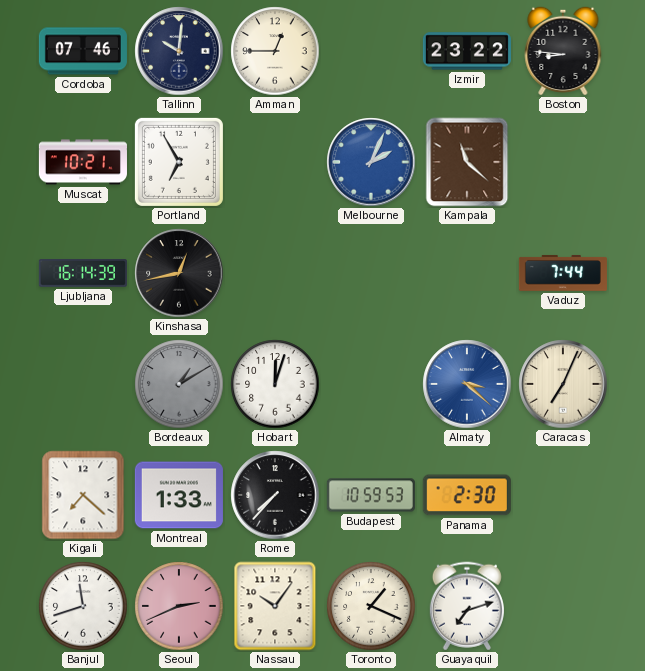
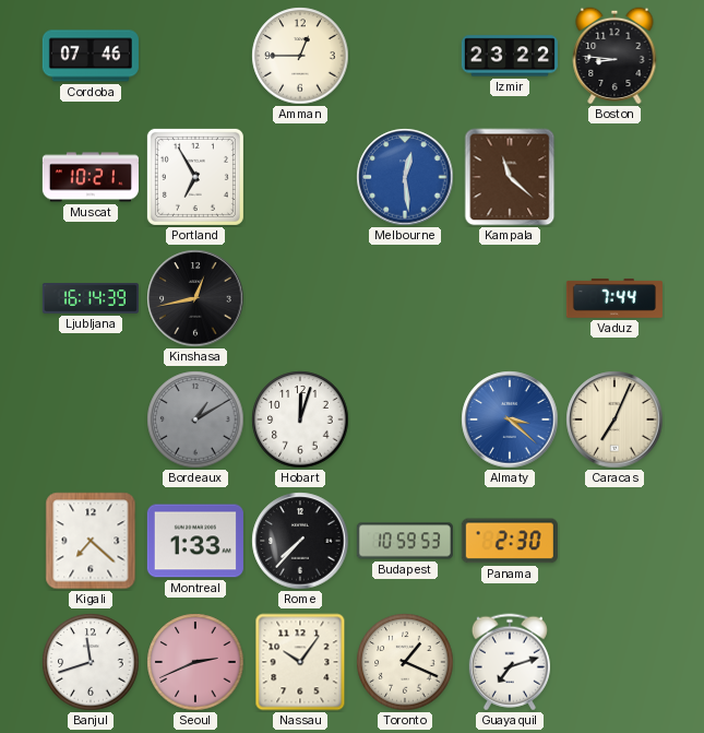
Tallinn: 10:01 -> none
Melbourne: 2:04 -> 12:29
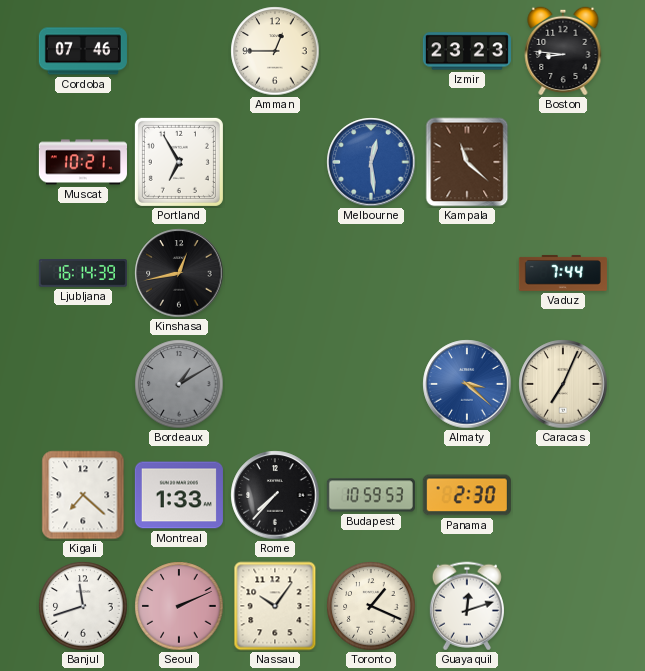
Izmir: 23:22 -> 23:23
Hobart: 12:03 -> none
Seoul: 2:41 -> 2:11
Guayaquil: 7:12 -> 12:12
